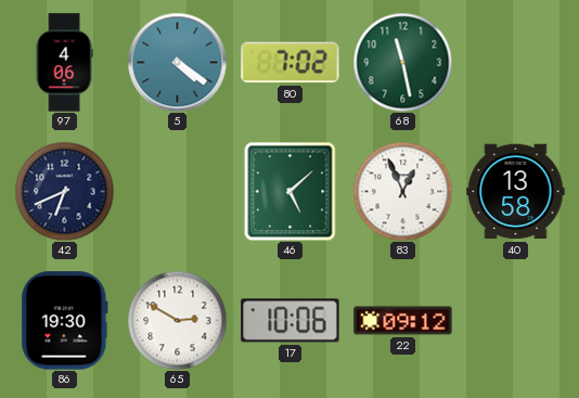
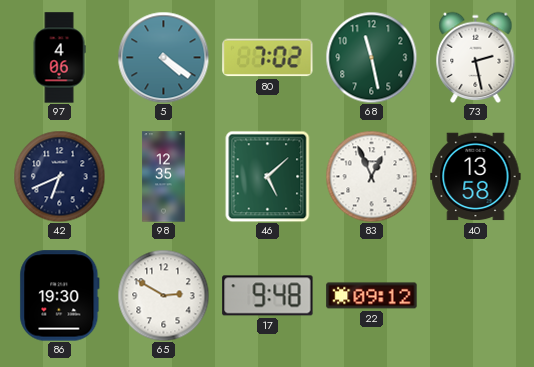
73: none -> 2:28
98: none -> 12:35
17: 10:06 -> 9:48
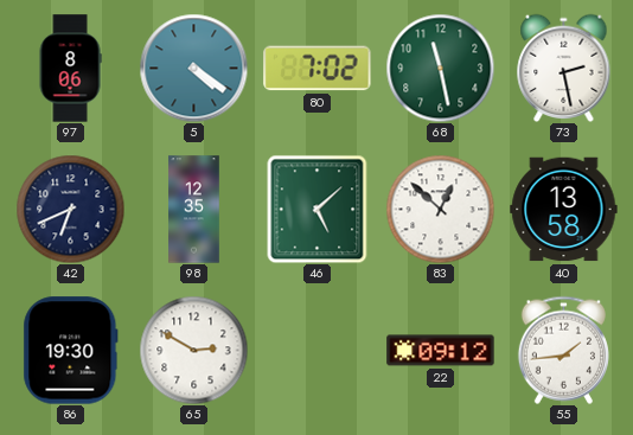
97: 4:06 -> 8:06
83: 12:56 -> 12:52
17: 9:48 -> none
55: none -> 1:44
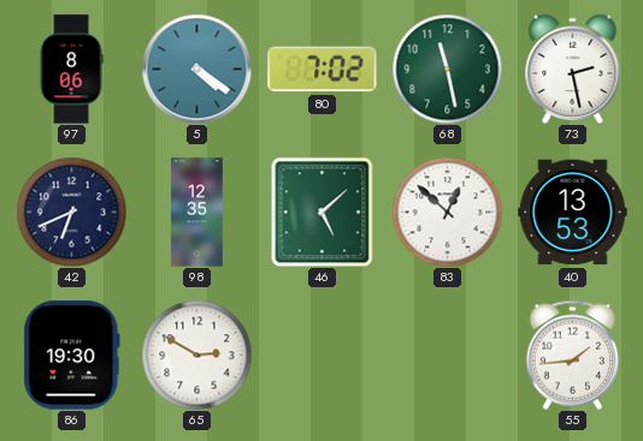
40: 13:58 -> 13:53
22: 09:12 -> none
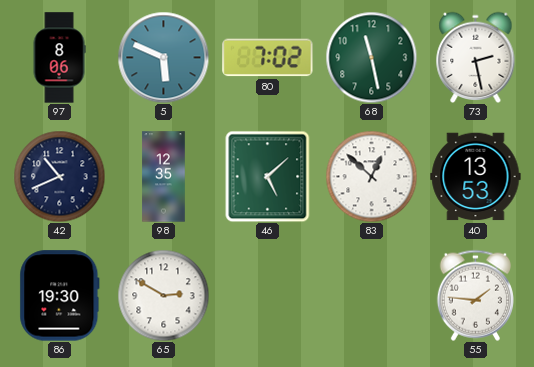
5: 4:21 -> 5:49
42: 6:41 -> 10:41
55: 1:44 -> 1:46
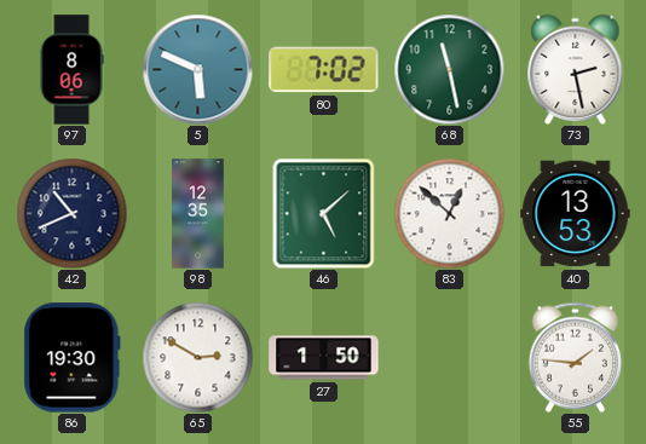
27: none -> 1:50
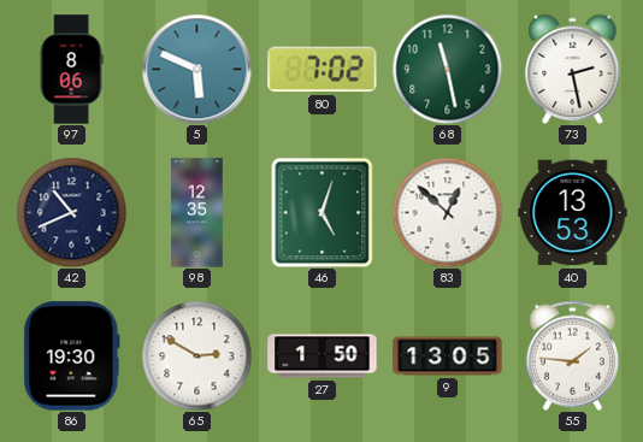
46: 5:08 -> 5:03
9: none -> 13:05
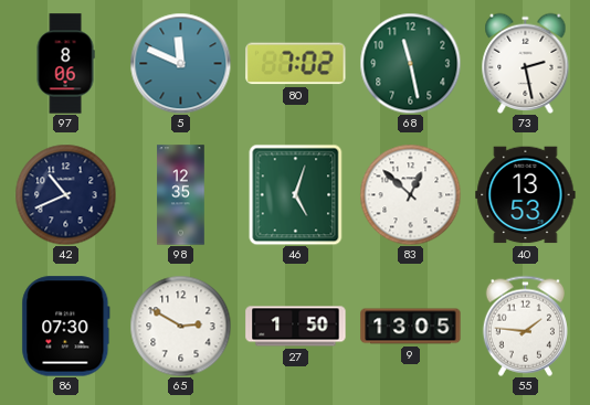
5: 5:49 -> 11:49
86: 19:30 -> 07:30
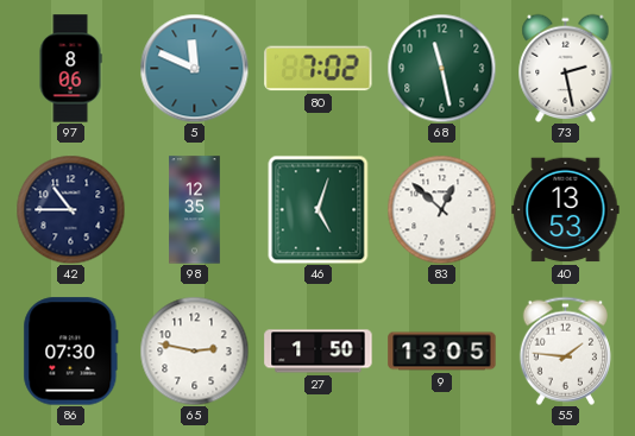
42: 10:41 -> 10:45
65: 2:50 -> 2:47
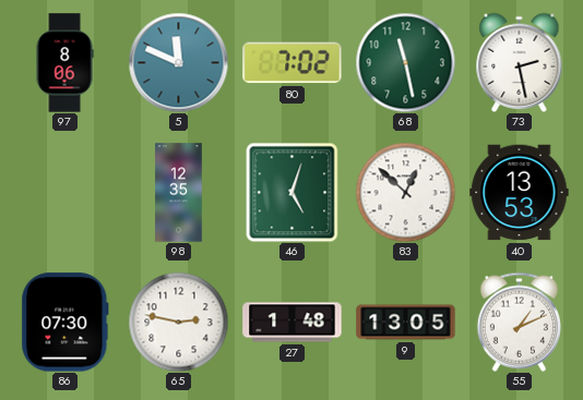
42: 10:45 -> none
27: 1:50 -> 1:48
55: 1:46 -> 1:11
